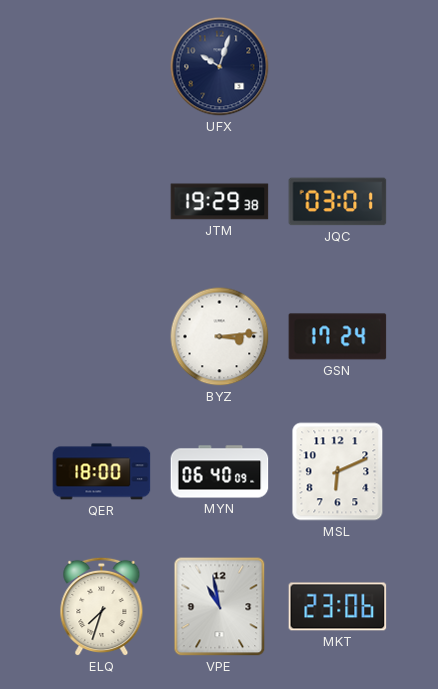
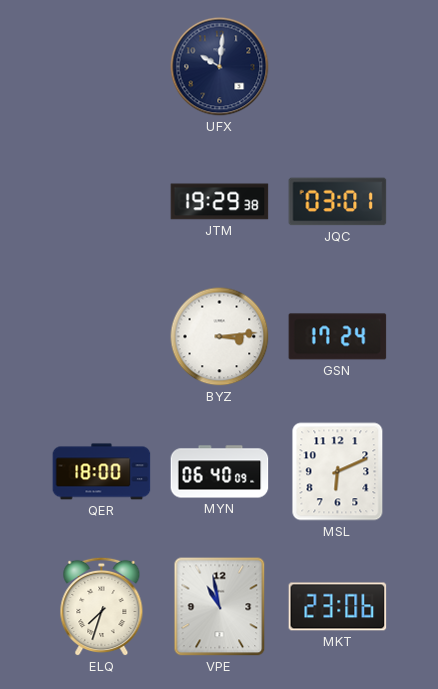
UFX: 10:03 -> 10:01
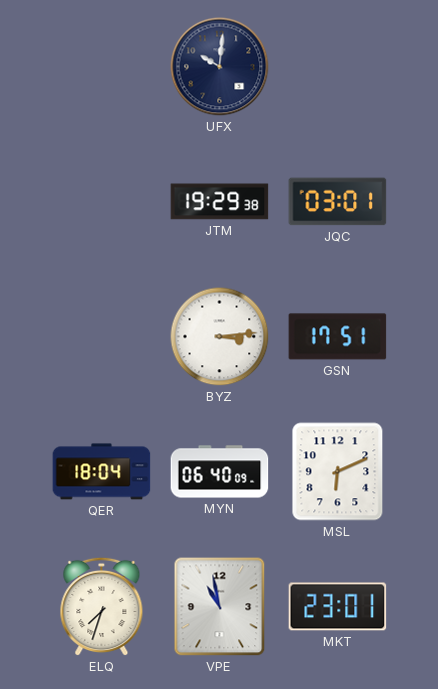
GSN: 17:24 -> 17:51
QER: 18:00 -> 18:04
MKT: 23:06 -> 23:01
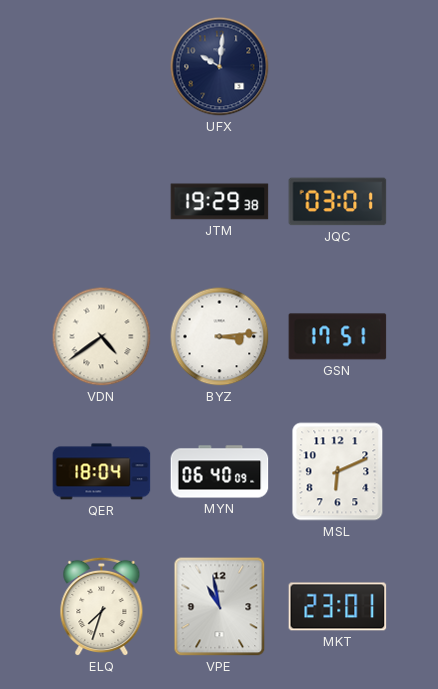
VDN: none -> 4:39
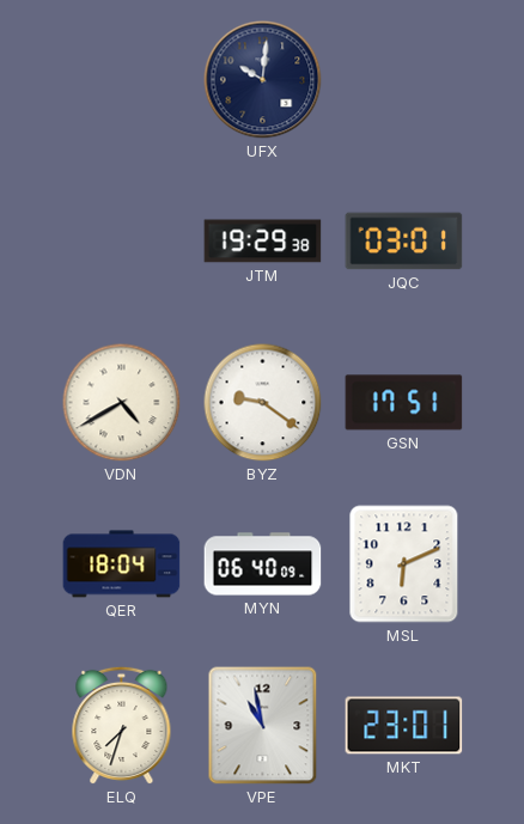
VDN: 4:39 -> 4:40
BYZ: 3:14 -> 9:21
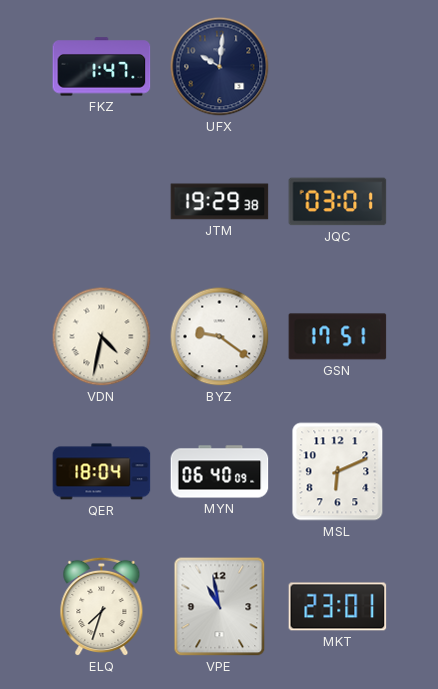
FKZ: none -> 1:47
VDN: 4:40 -> 4:32
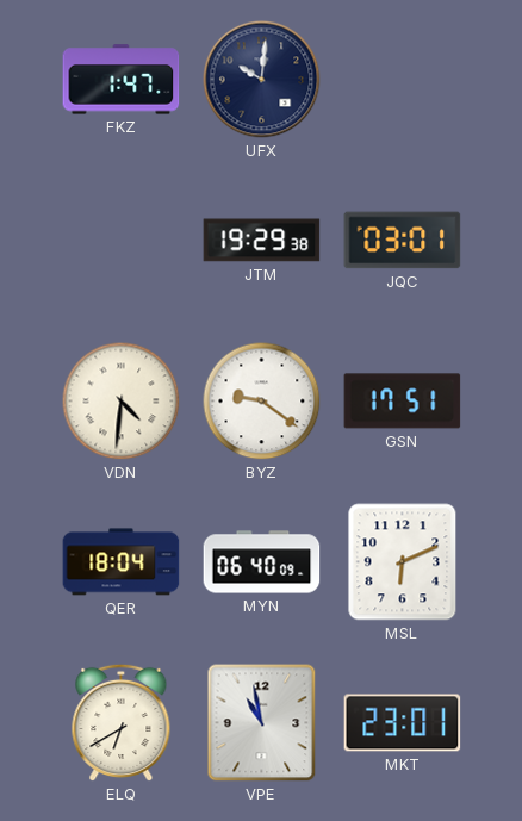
VDN: 4:32 -> 4:31
ELQ: 7:33 -> 6:40
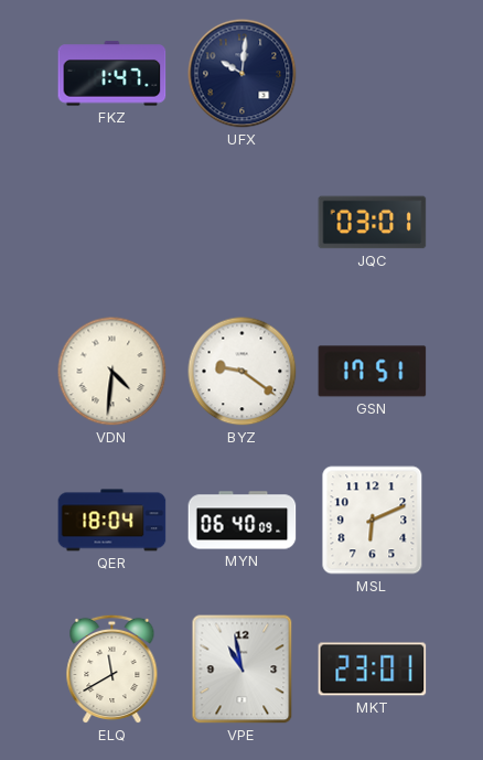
JTM: 19:29 -> none
ELQ: 6:40 -> 11:40
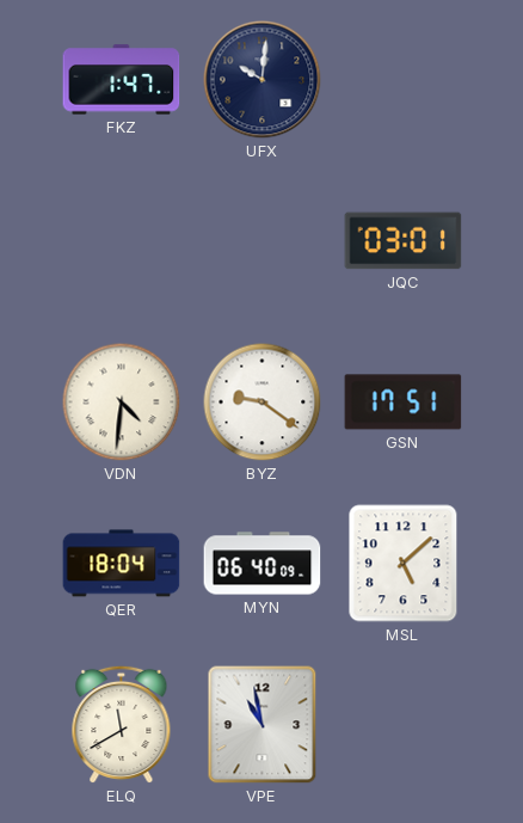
MSL: 6:11 -> 5:08
MKT: 23:01 -> none
